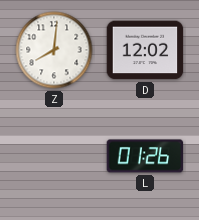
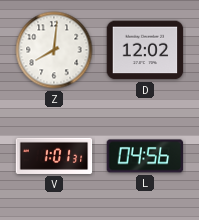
V: none -> 1:01
L: 01:26 -> 04:56
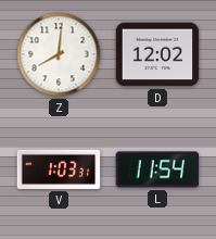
V: 1:01 -> 1:03
L: 04:56 -> 11:54
